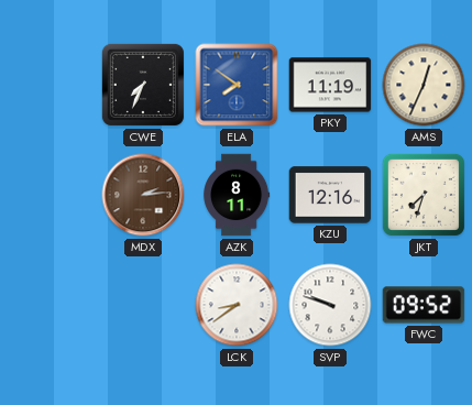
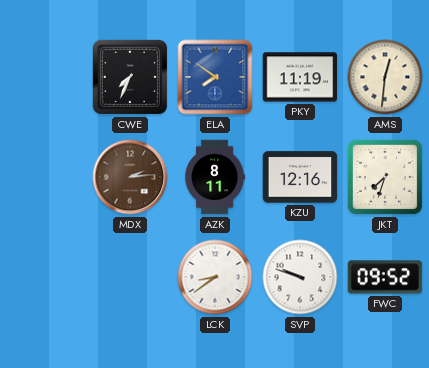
AMS: 12:34 -> 12:31
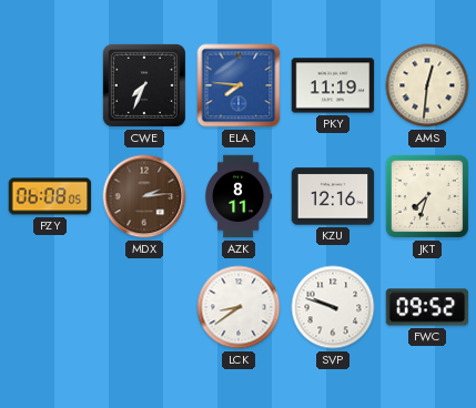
ELA: 7:51 -> 7:46
PZY: none -> 06:08
